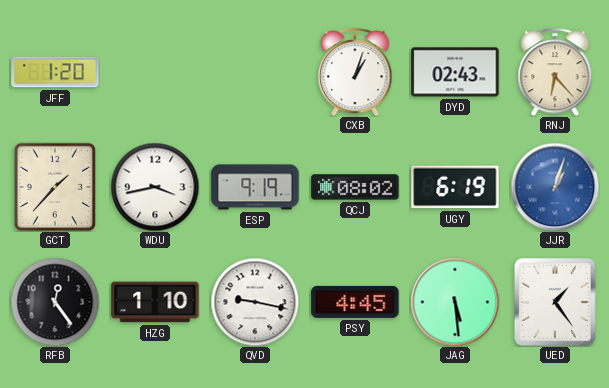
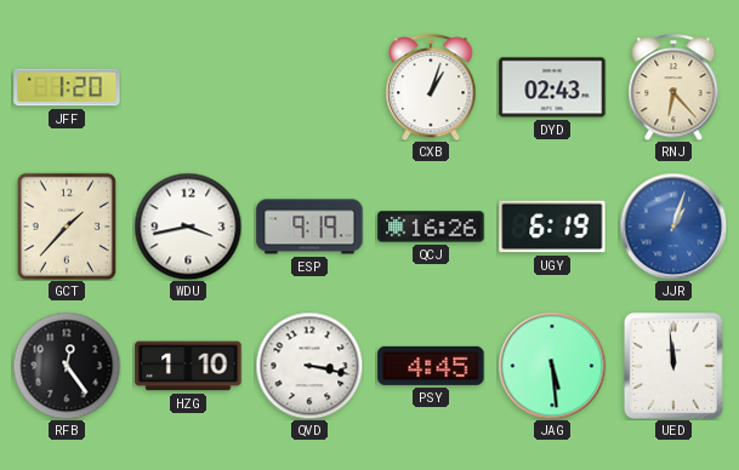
QCJ: 08:02 -> 16:26
QVD: 9:17 -> 3:17
UED: 1:24 -> 11:59
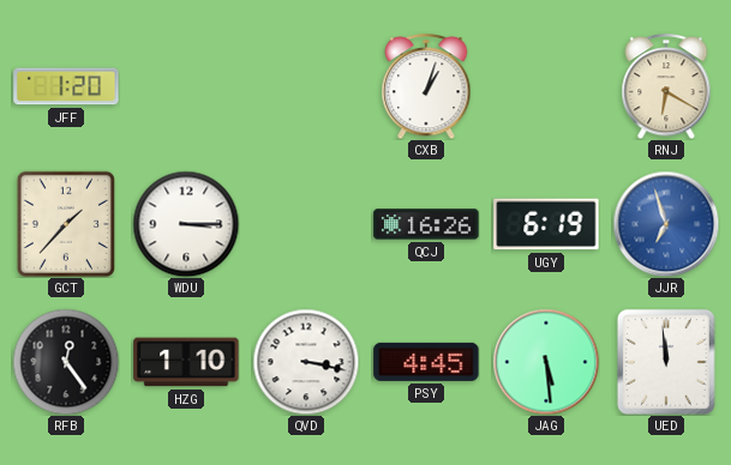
DYD: 02:43 -> none
RNJ: 6:23 -> 6:20
WDU: 3:43 -> 3:15
ESP: 9:19 -> none
JJR: 1:03 -> 6:57
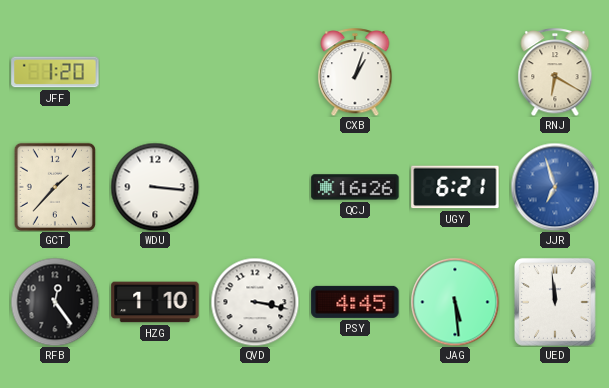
WDU: 3:15 -> 3:16
UGY: 6:19 -> 6:21
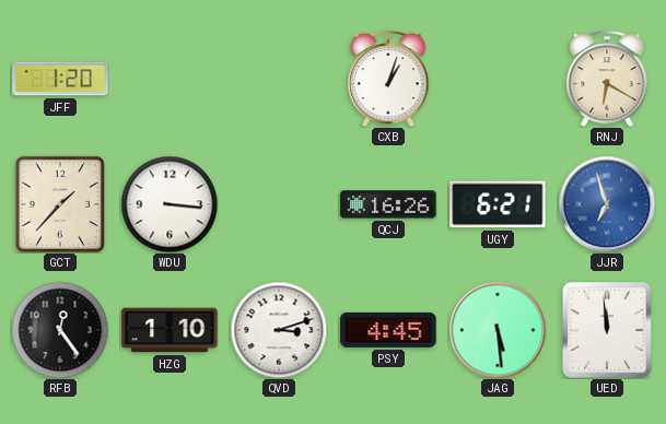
QVD: 3:17 -> 3:12
